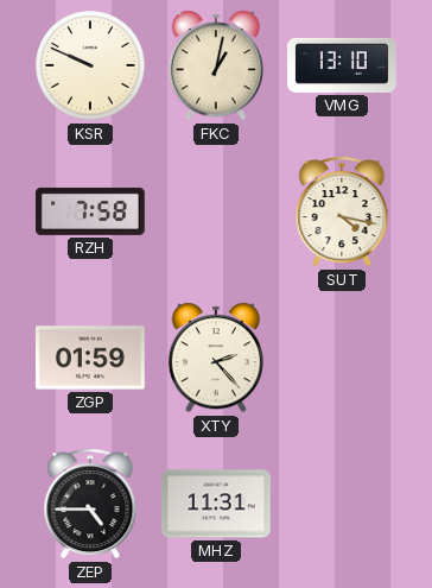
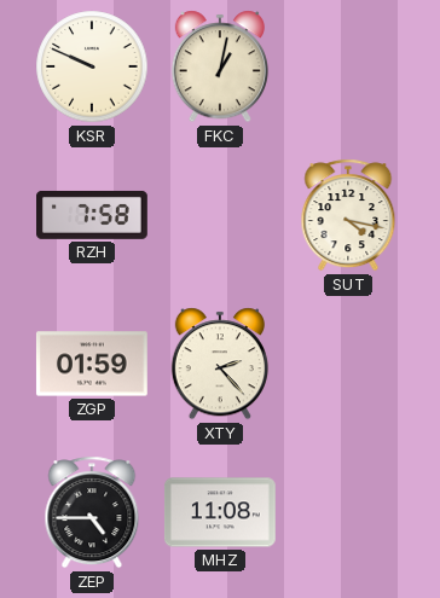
VMG: 13:10 -> none
MHZ: 11:31 -> 11:08
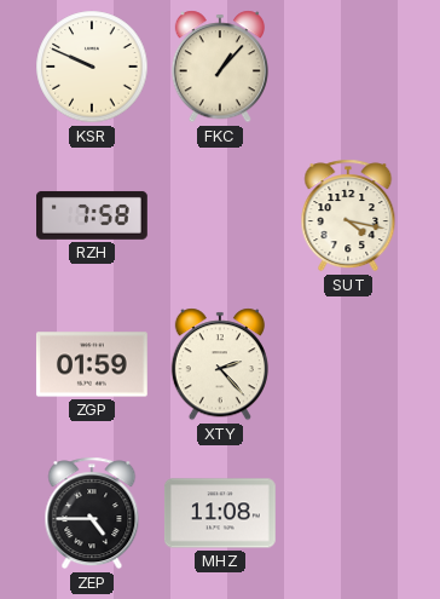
FKC: 1:02 -> 1:07
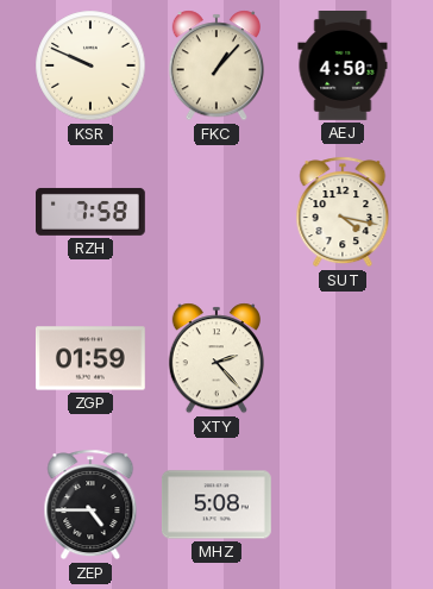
AEJ: none -> 4:50
MHZ: 11:08 -> 5:08
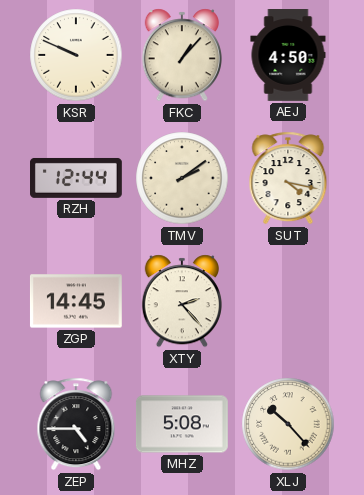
RZH: 7:58 -> 12:44
TMV: none -> 2:09
ZGP: 01:59 -> 14:45
XLJ: none -> 10:23
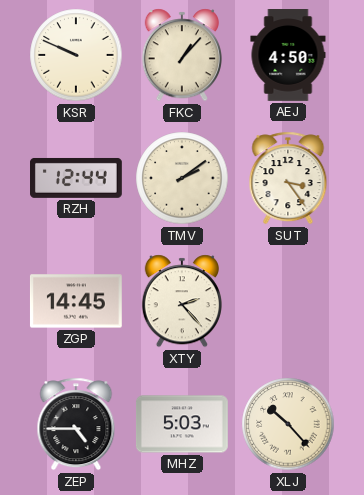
SUT: 4:17 -> 3:24
MHZ: 5:08 -> 5:03
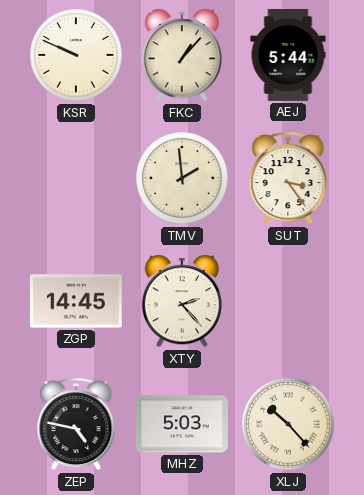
AEJ: 4:50 -> 5:44
RZH: 12:44 -> none
TMV: 2:09 -> 1:59
ZEP: 4:45 -> 4:47
